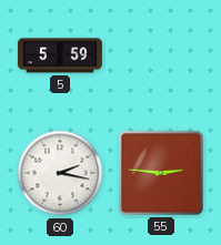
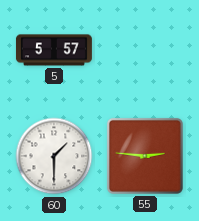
5: 5:59 -> 5:57
60: 2:17 -> 1:30
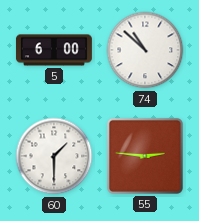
5: 5:57 -> 6:00
74: none -> 10:52
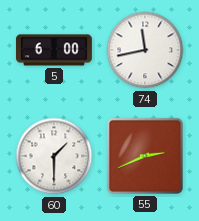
74: 10:52 -> 11:43
55: 2:46 -> 2:41
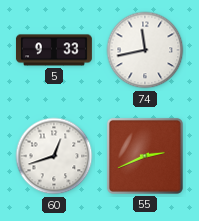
5: 6:00 -> 9:33
60: 1:30 -> 12:42
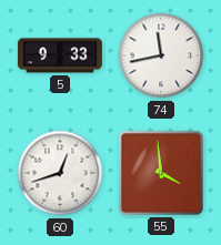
55: 2:41 -> 3:59
